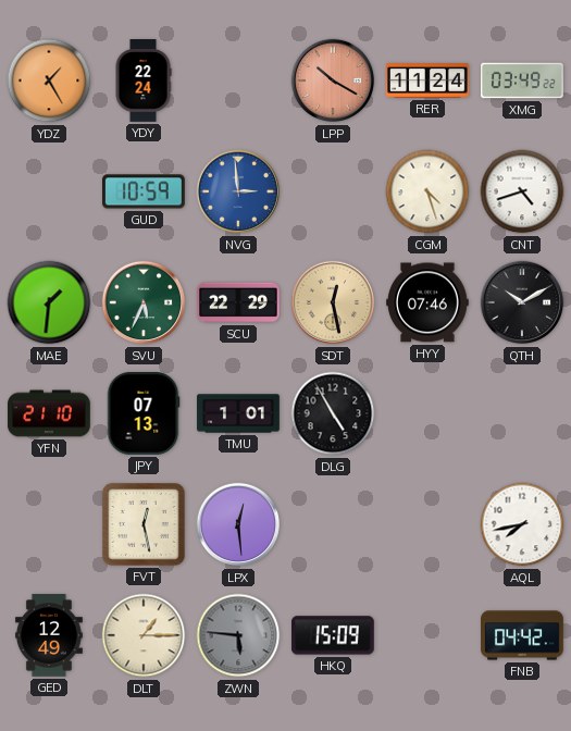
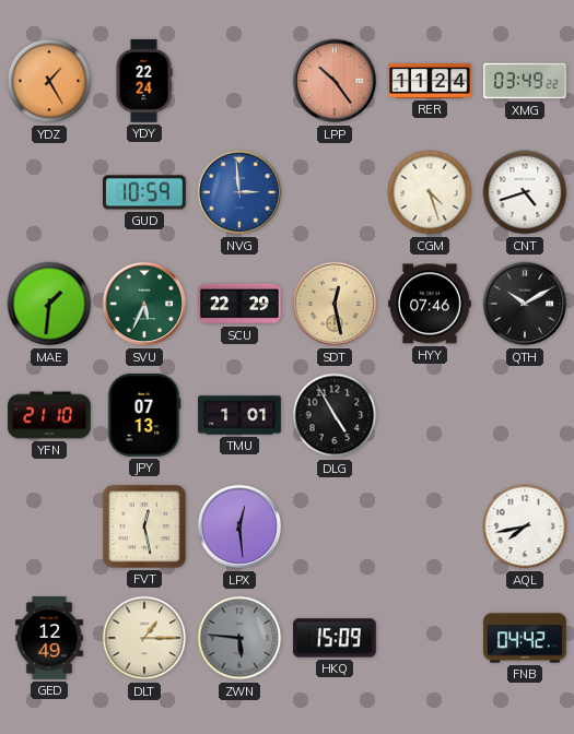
LPP: 10:20 -> 10:24
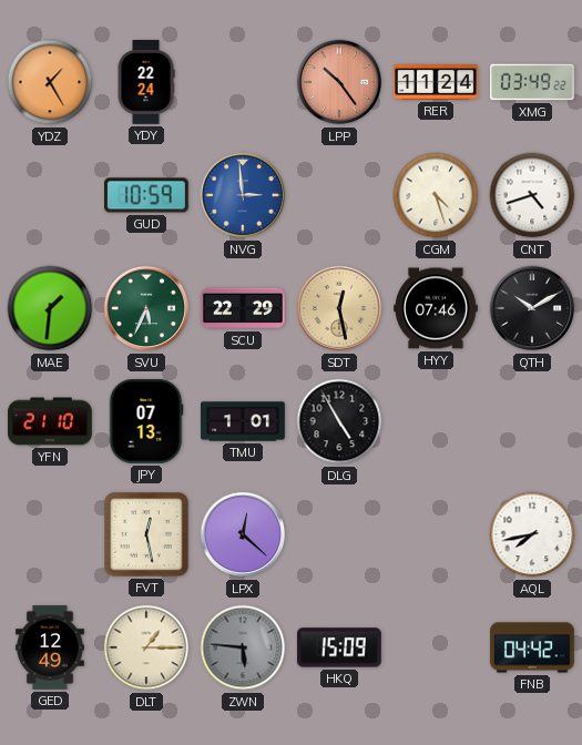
LPX: 12:29 -> 12:22
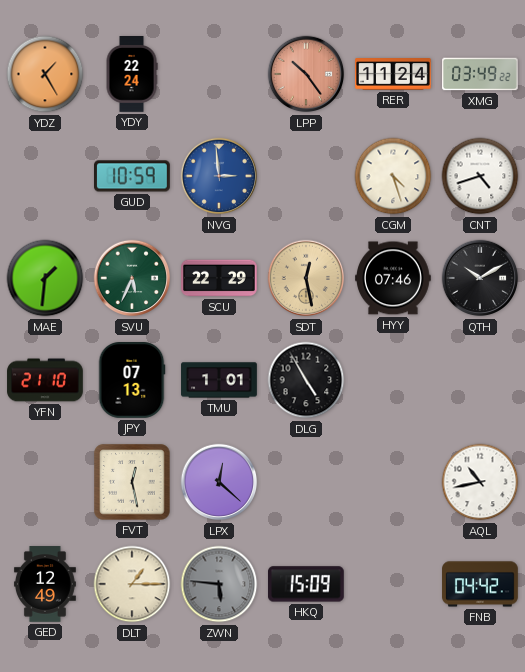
AQL: 7:43 -> 10:43
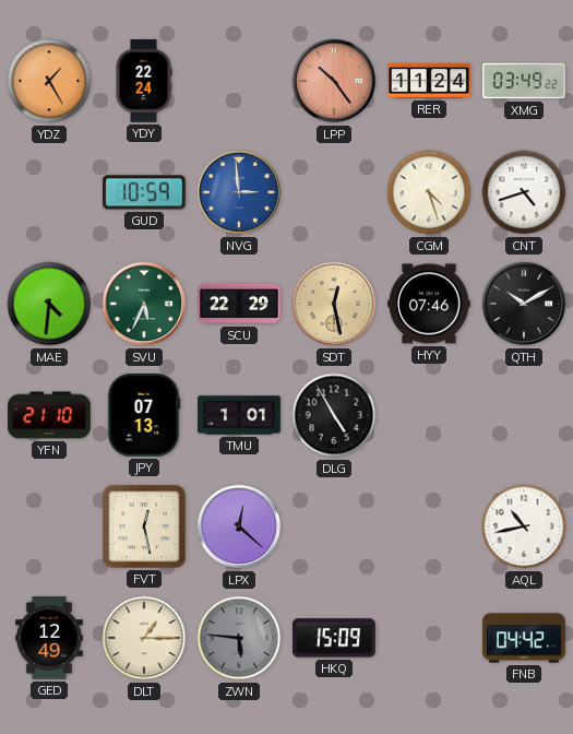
MAE: 1:31 -> 4:31
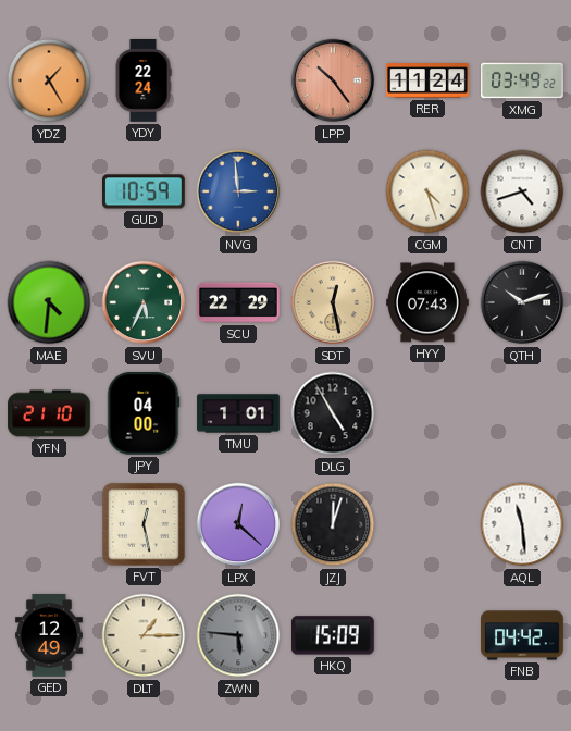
HYY: 07:46 -> 07:43
QTH: 10:10 -> 10:12
JPY: 07:13 -> 04:00
JZJ: none -> 12:03
AQL: 10:43 -> 11:29
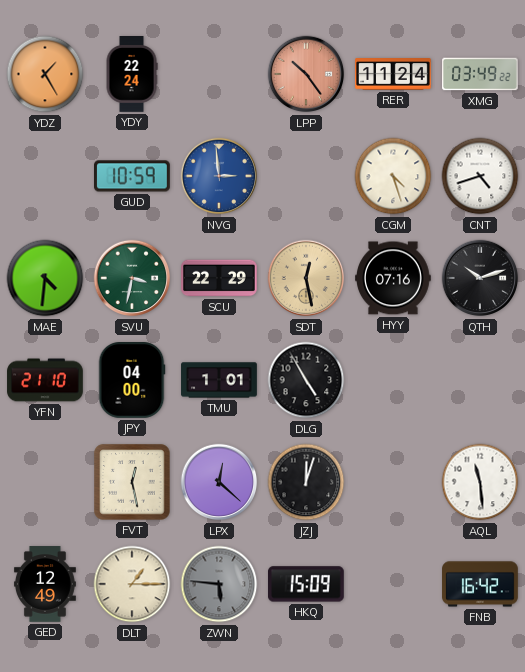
SVU: 5:34 -> 3:32
HYY: 07:43 -> 07:16
FNB: 04:42 -> 16:42
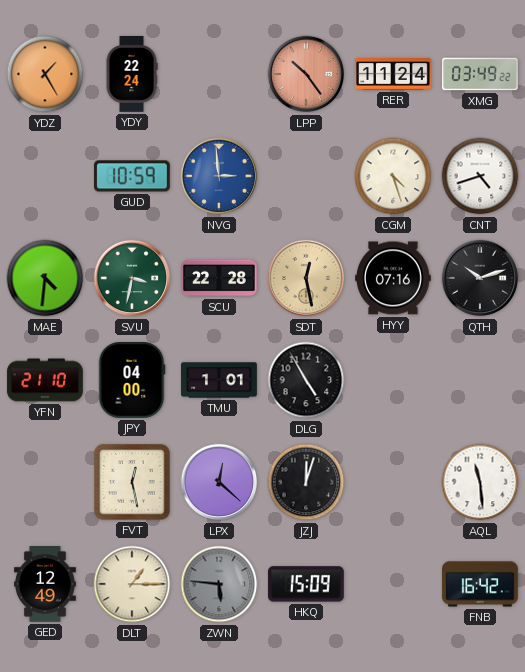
SCU: 22:29 -> 22:28
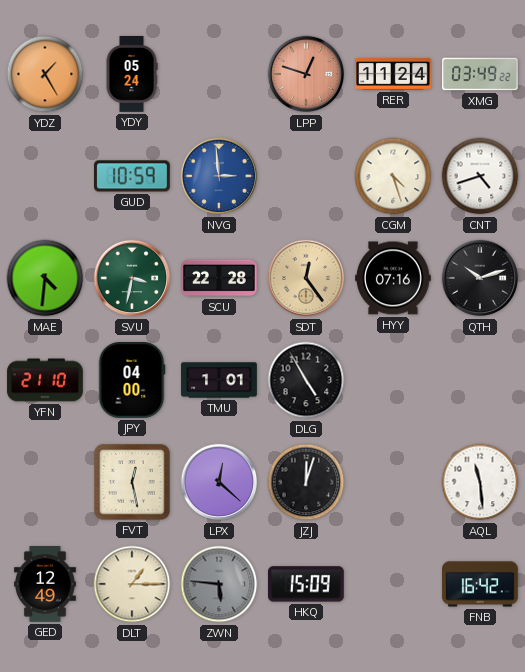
YDY: 22:24 -> 05:24
LPP: 10:24 -> 12:48
SDT: 12:28 -> 12:24
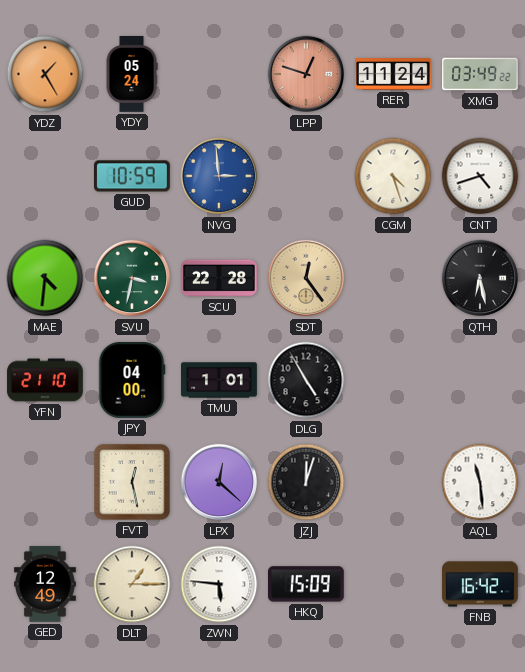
HYY: 07:16 -> none
QTH: 10:12 -> 6:28
ZWN dial: grey -> white
